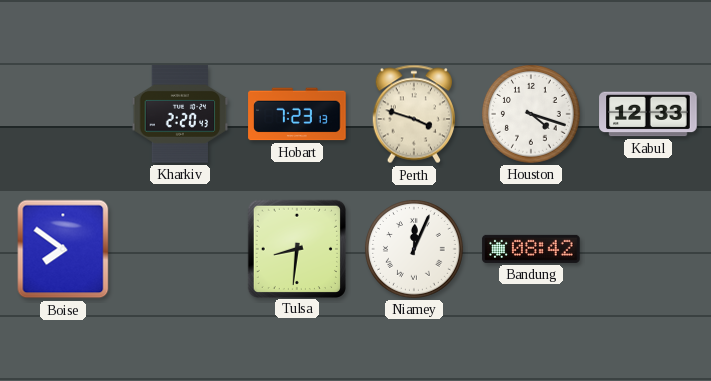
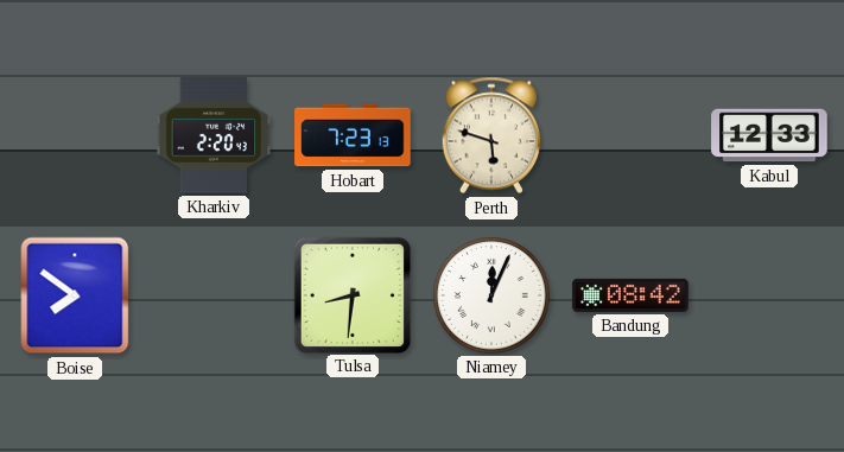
Perth: 3:48 -> 5:48
Houston: 4:18 -> none
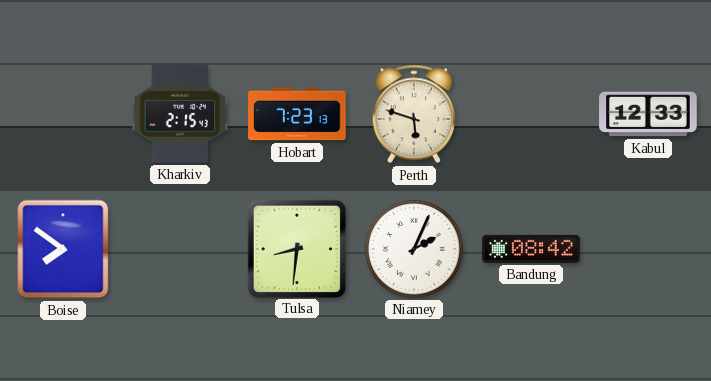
Kharkiv: 2:20 -> 2:15
Niamey: 12:04 -> 2:04
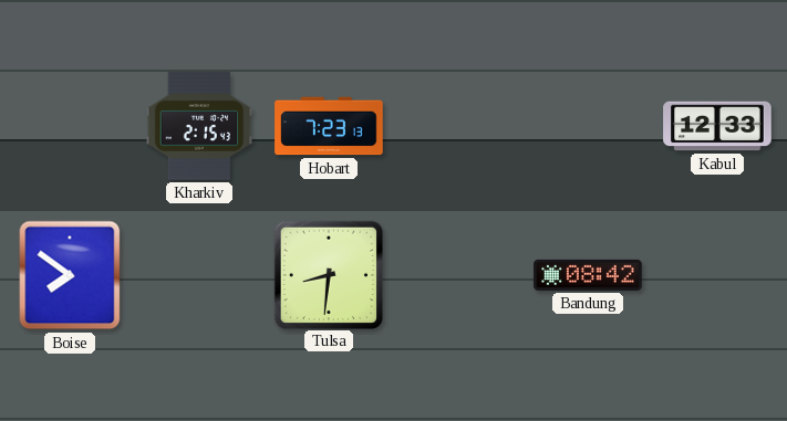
Perth: 5:48 -> none
Niamey: 2:04 -> none
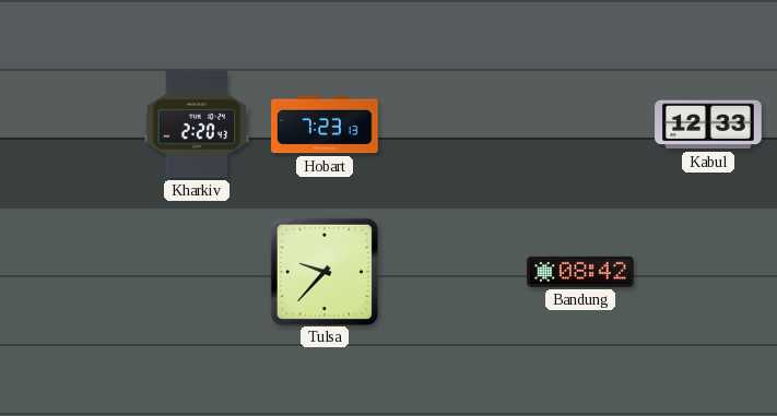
Kharkiv: 2:15 -> 2:20
Boise: 7:51 -> none
Tulsa: 8:31 -> 9:37
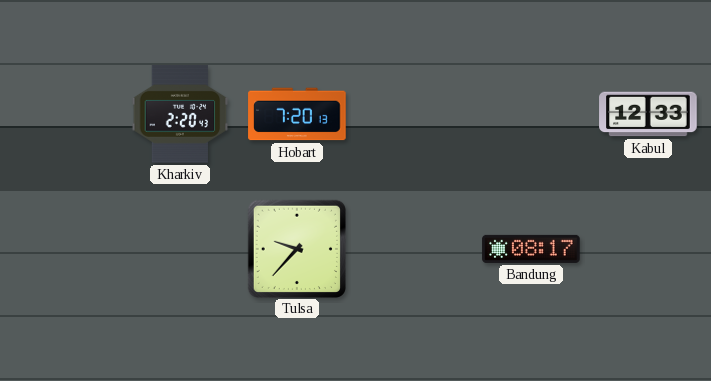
Hobart: 7:23 -> 7:20
Bandung: 08:42 -> 08:17
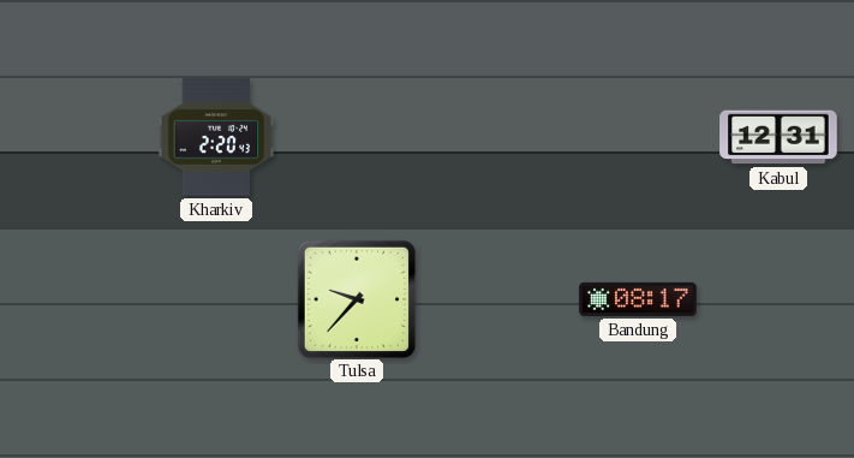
Hobart: 7:20 -> none
Kabul: 12:33 -> 12:31
